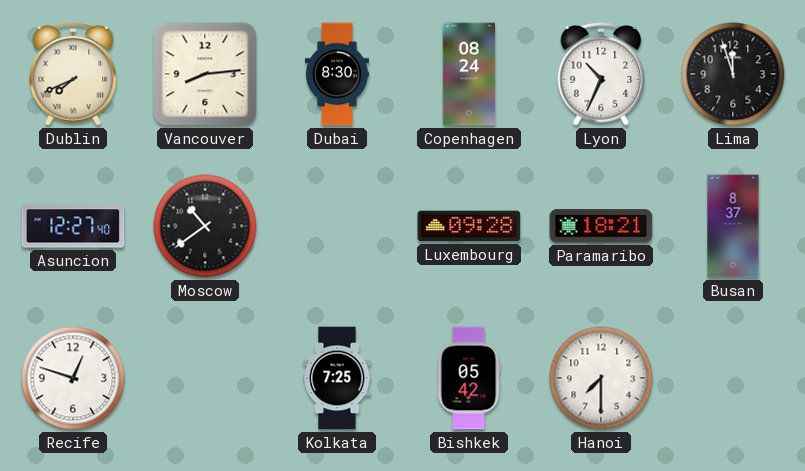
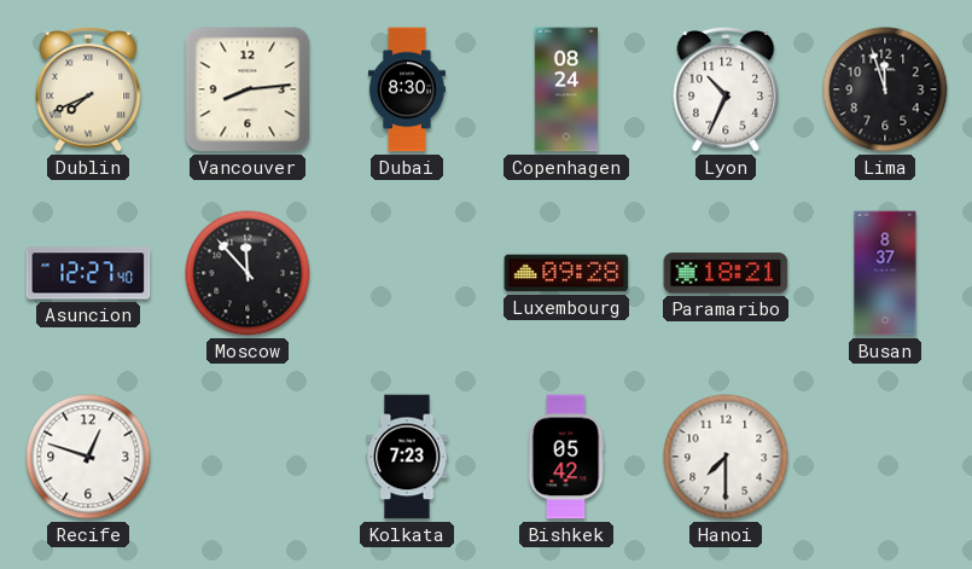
Moscow: 10:39 -> 11:53
Kolkata: 7:25 -> 7:23
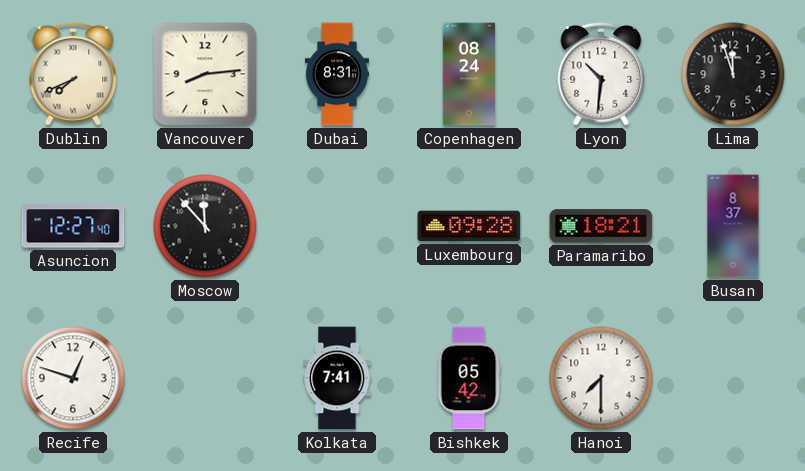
Dubai: 8:30 -> 8:31
Lyon: 10:34 -> 10:31
Kolkata: 7:23 -> 7:41
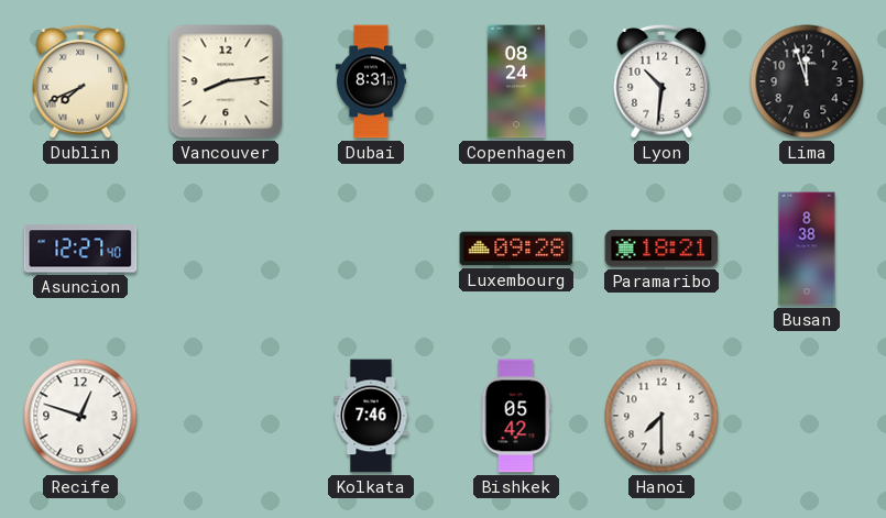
Moscow: 11:53 -> none
Busan: 8:37 -> 8:38
Kolkata: 7:41 -> 7:46
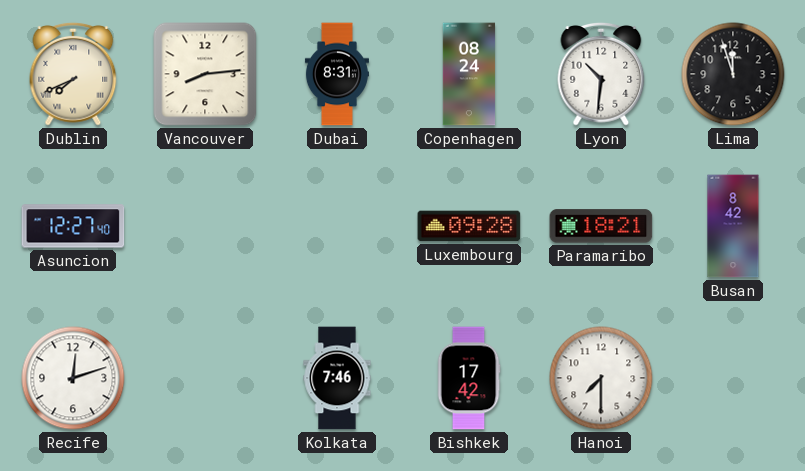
Busan: 8:38 -> 8:42
Recife: 12:48 -> 12:12
Bishkek: 05:42 -> 17:42
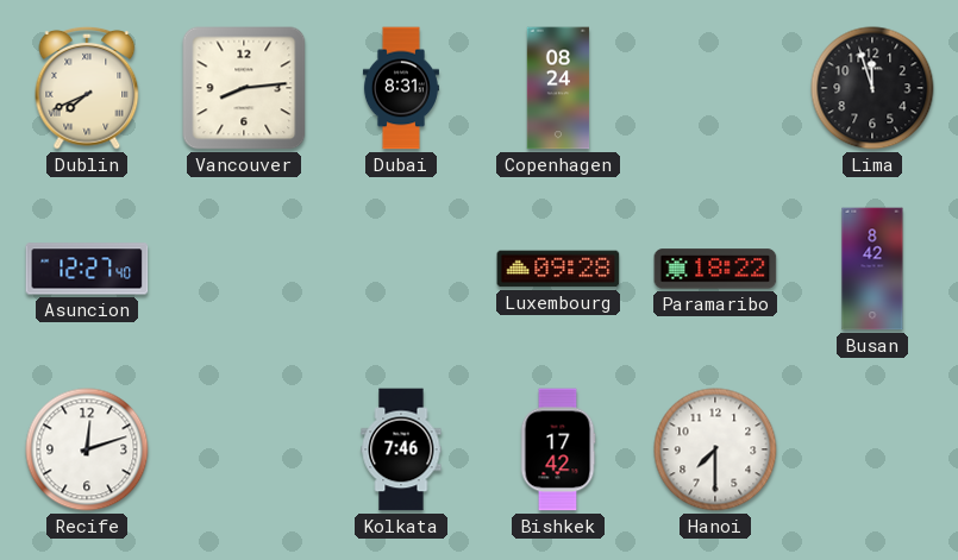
Lyon: 10:31 -> none
Paramaribo: 18:21 -> 18:22
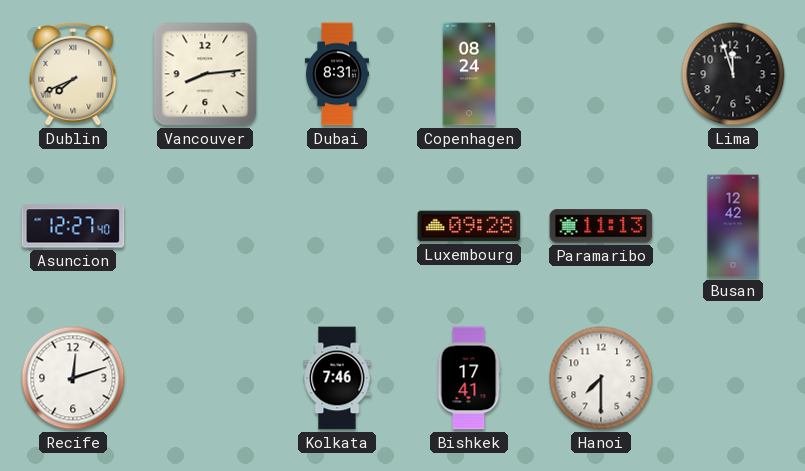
Paramaribo: 18:22 -> 11:13
Busan: 8:42 -> 12:42
Bishkek: 17:42 -> 17:41
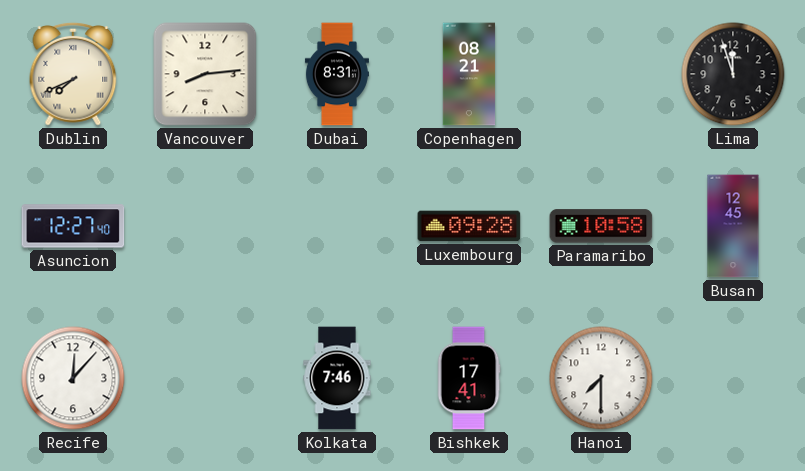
Copenhagen: 08:24 -> 08:21
Paramaribo: 11:13 -> 10:58
Busan: 12:42 -> 12:45
Recife: 12:12 -> 12:07
